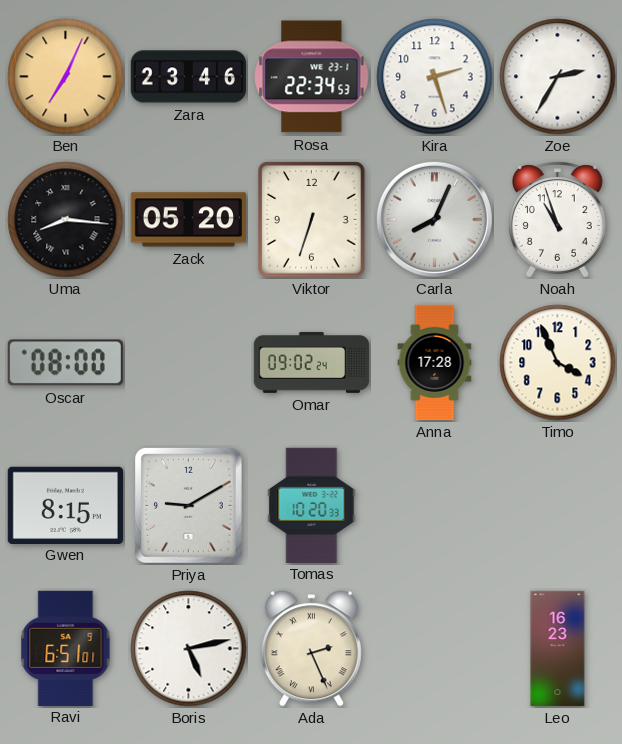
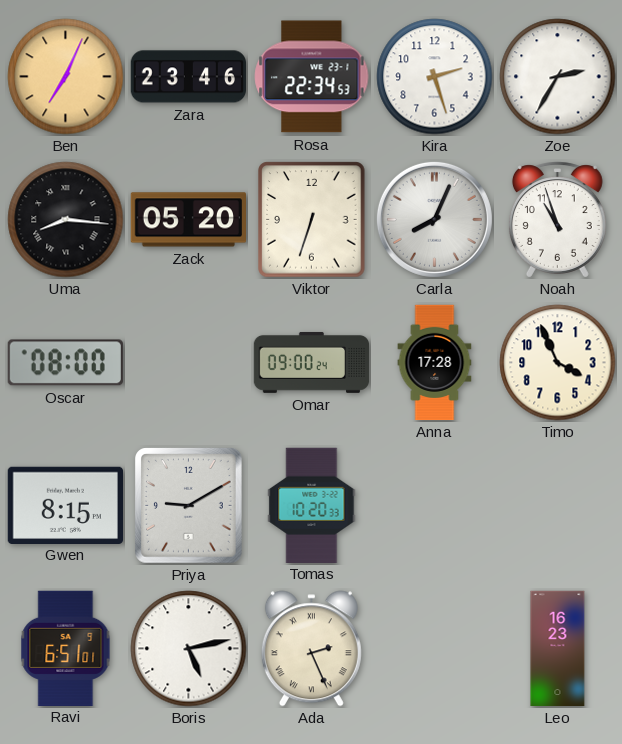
Omar: 09:02 -> 09:00
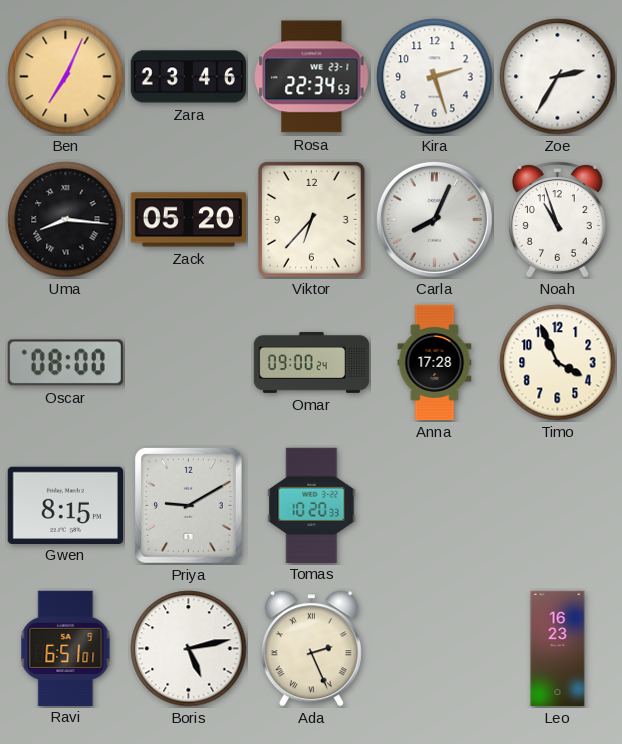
Viktor: 6:33 -> 6:37
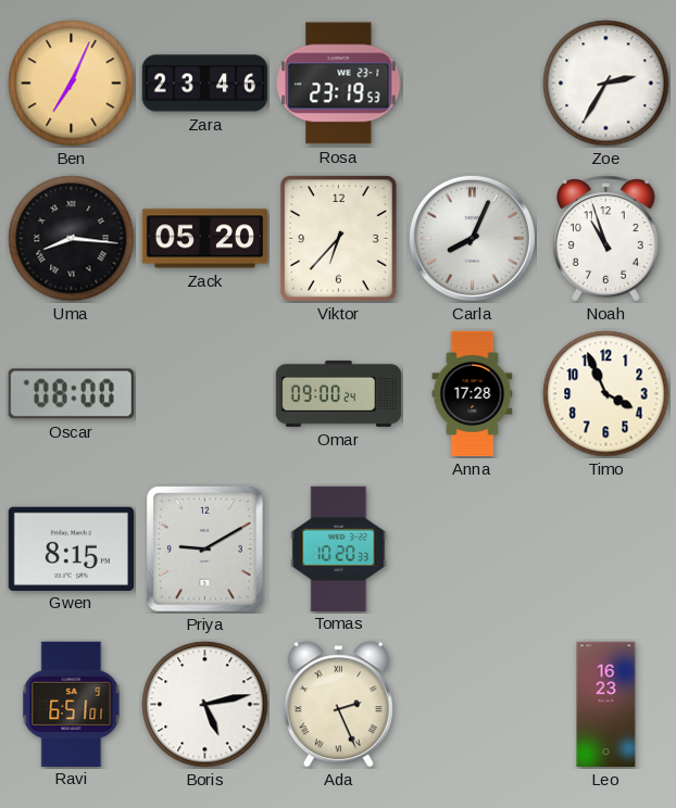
Rosa: 22:34 -> 23:19
Kira: 2:27 -> none
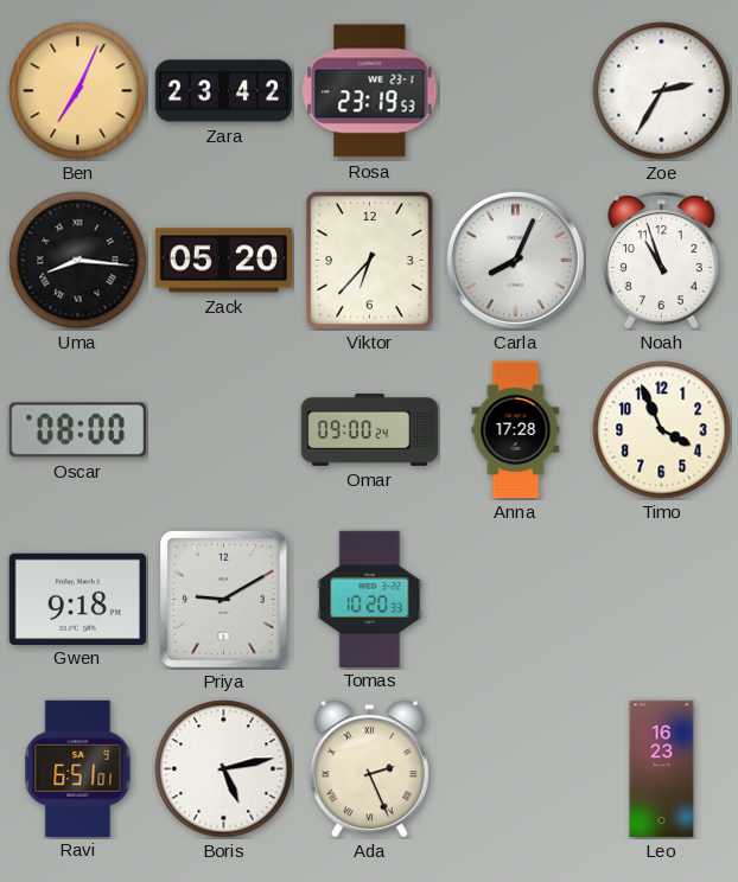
Zara: 23:46 -> 23:42
Gwen: 8:15 -> 9:18
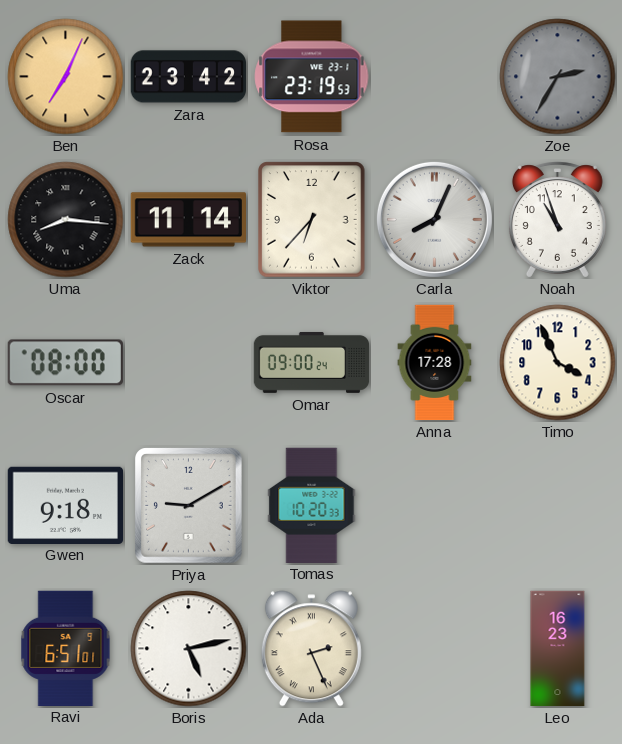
Zoe dial: white -> grey
Zack: 05:20 -> 11:14
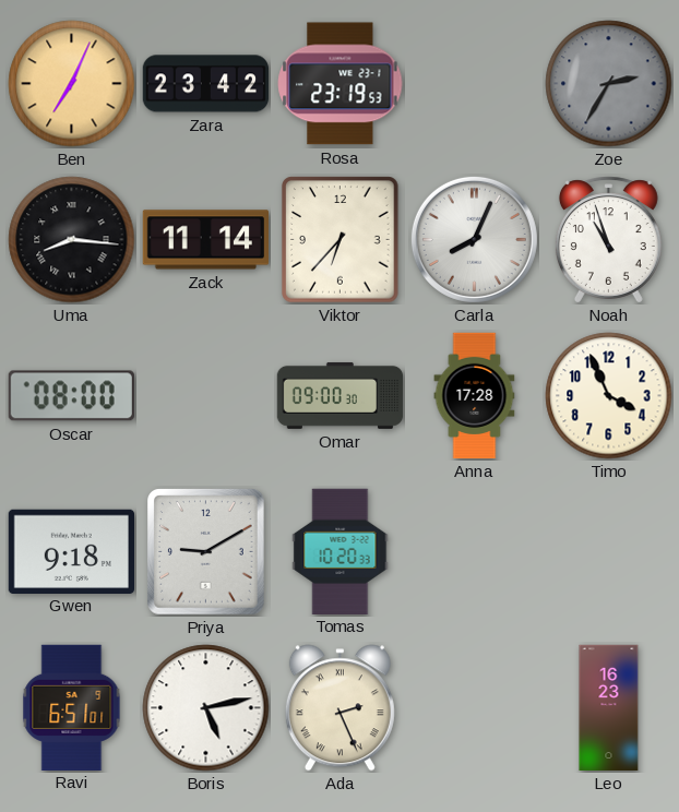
Omar: 09:00:24 -> 09:00:30
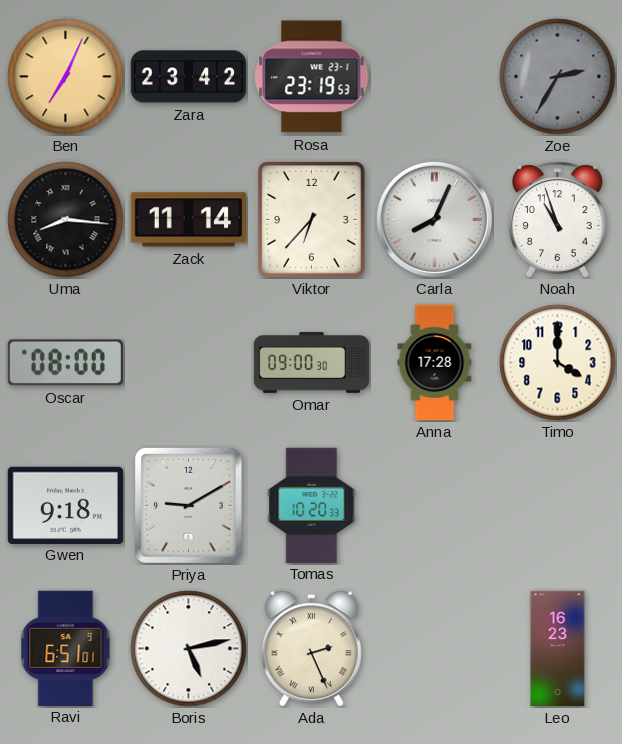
Timo: 3:56 -> 4:00
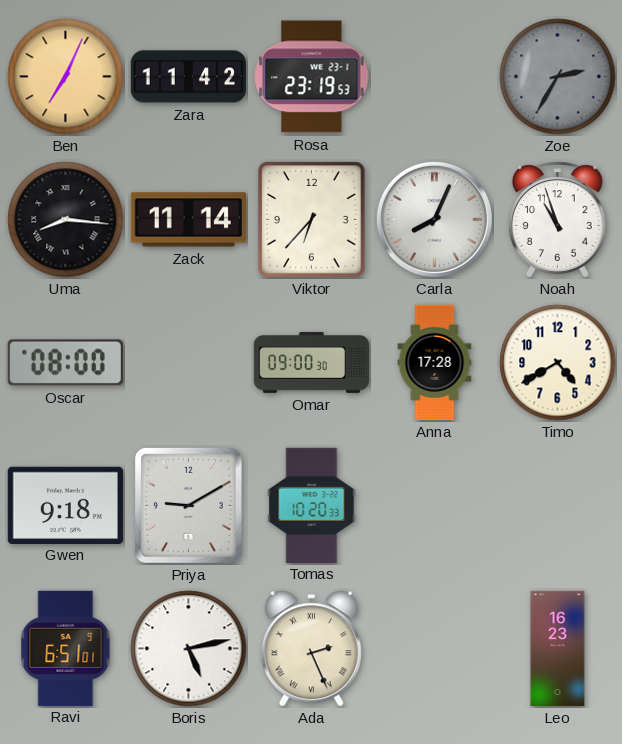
Zara: 23:42 -> 11:42
Timo: 4:00 -> 4:40
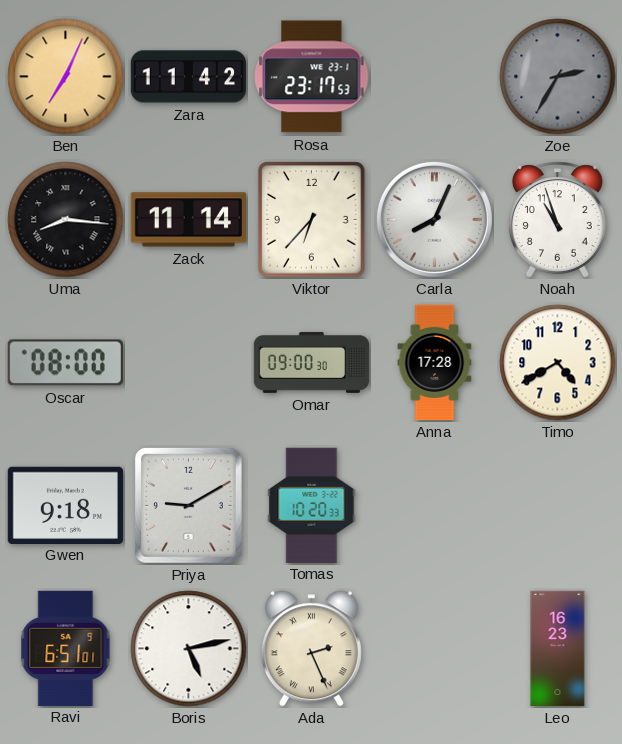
Rosa: 23:19 -> 23:17
